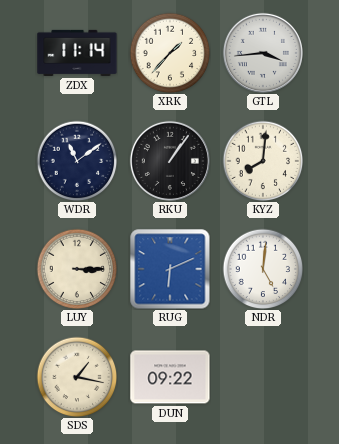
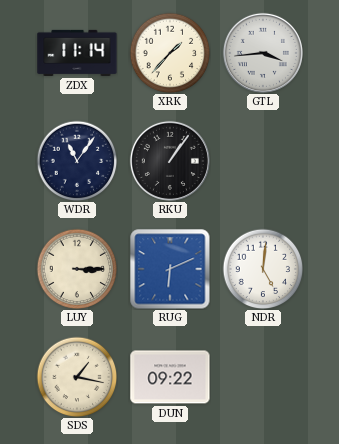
WDR: 11:09 -> 11:06
KYZ: 8:01 -> none
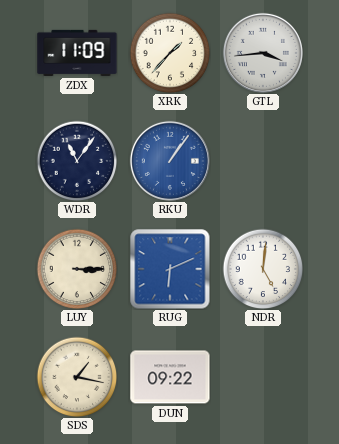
ZDX: 11:14 -> 11:09
RKU dial: black -> blue
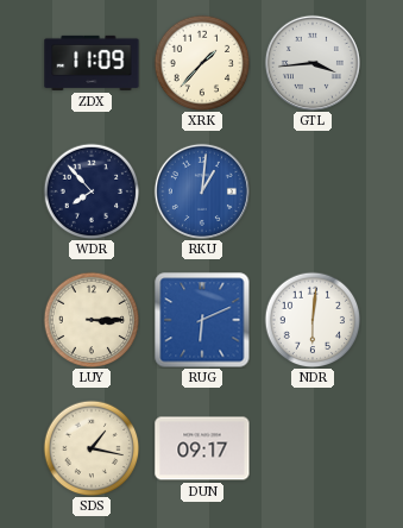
WDR: 11:06 -> 7:53
RKU: 1:06 -> 1:01
NDR: 5:01 -> 6:01
DUN: 09:22 -> 09:17
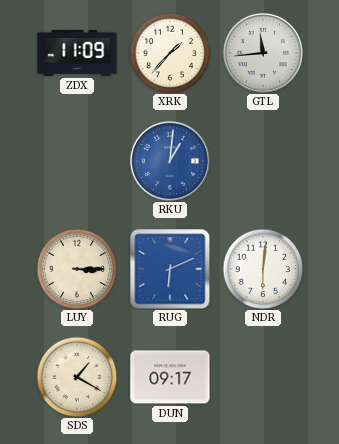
GTL: 3:44 -> 11:44
WDR: 7:53 -> none
SDS: 1:17 -> 1:20
